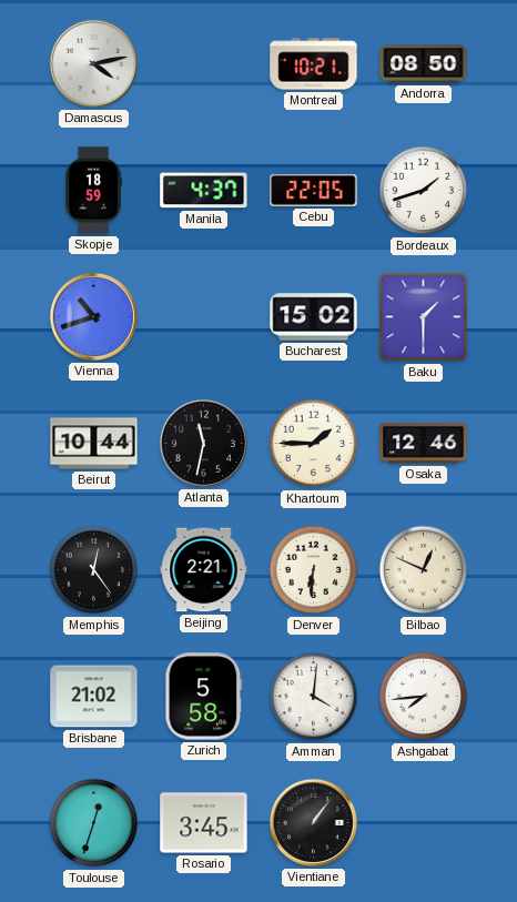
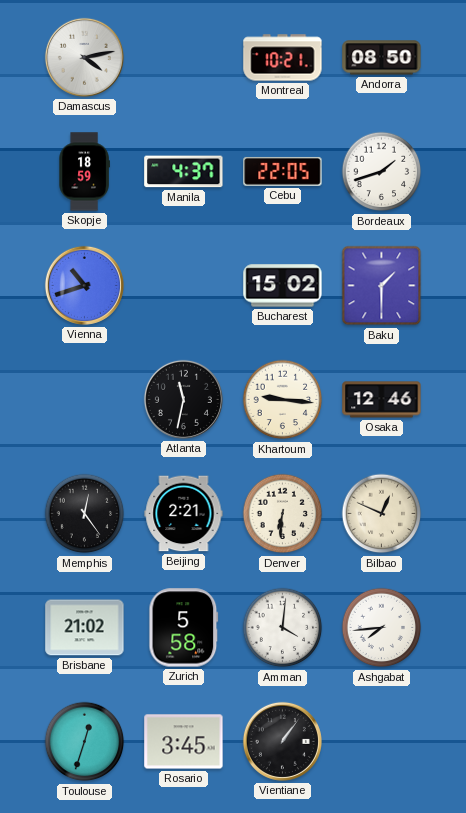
Beirut: 10:44 -> none
Khartoum: 1:45 -> 9:16
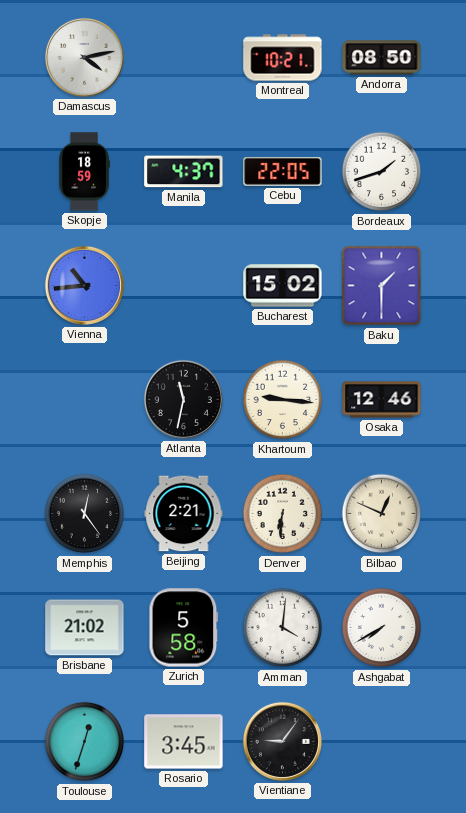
Vienna: 10:42 -> 10:44
Ashgabat: 7:44 -> 7:40
Vientiane: 1:06 -> 9:06
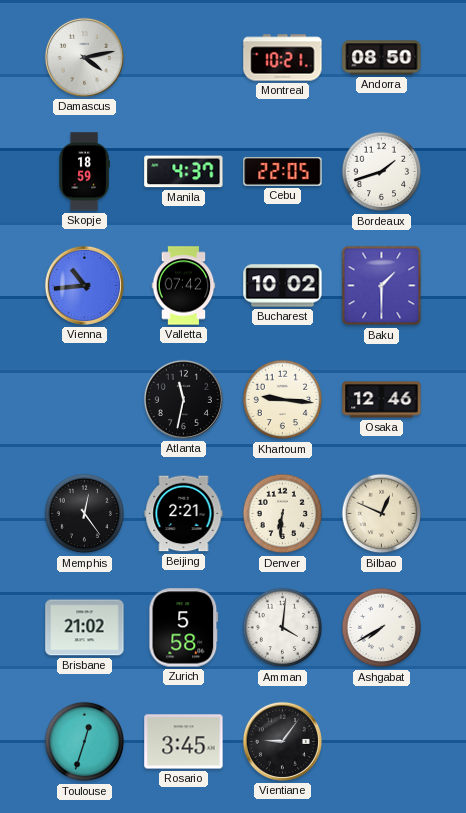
Valletta: none -> 07:42
Bucharest: 15:02 -> 10:02
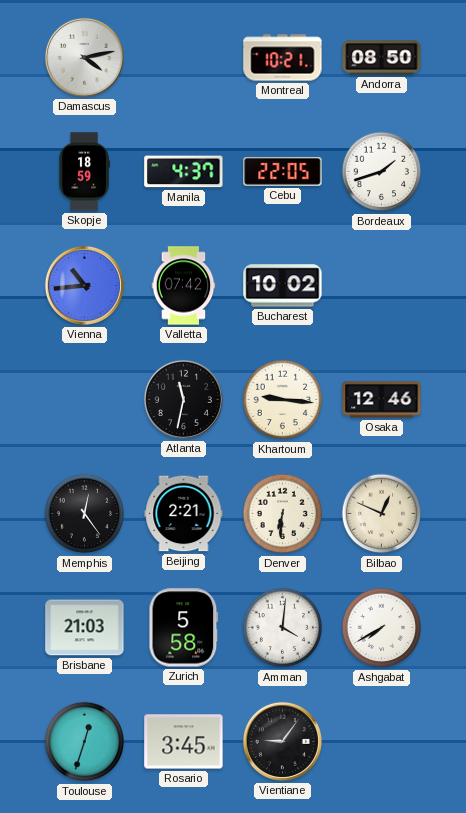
Baku: 1:30 -> none
Brisbane: 21:02 -> 21:03
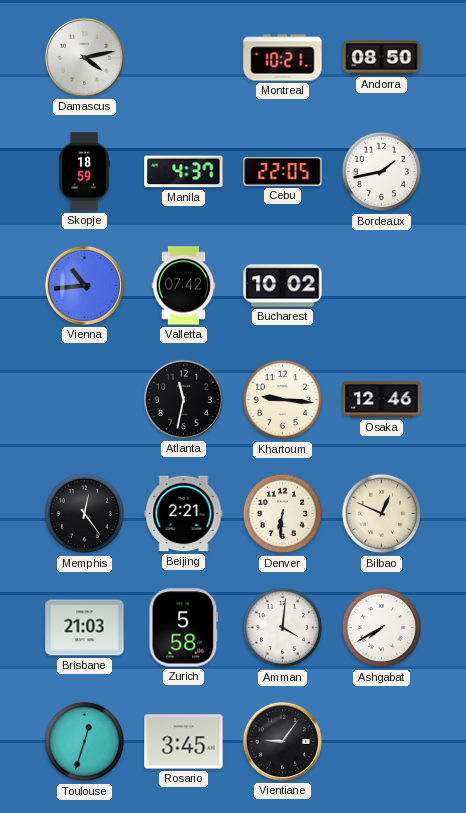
Bordeaux: 1:42 -> 1:43
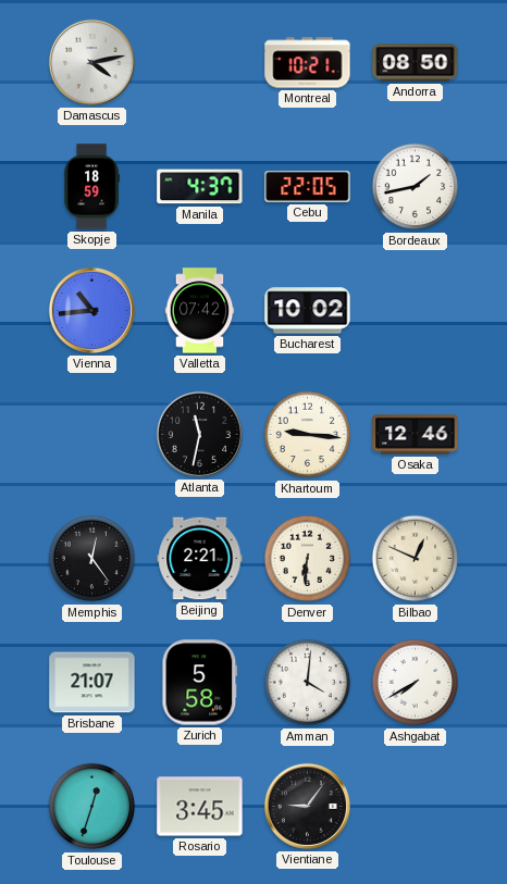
Brisbane: 21:03 -> 21:07
